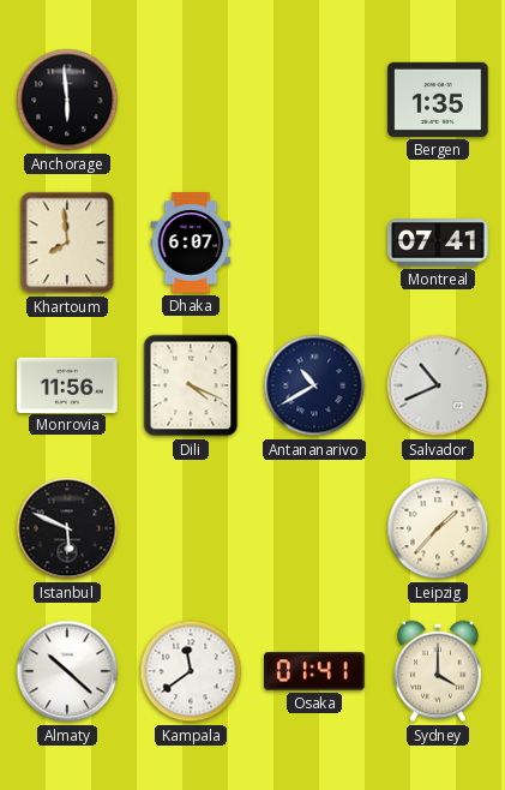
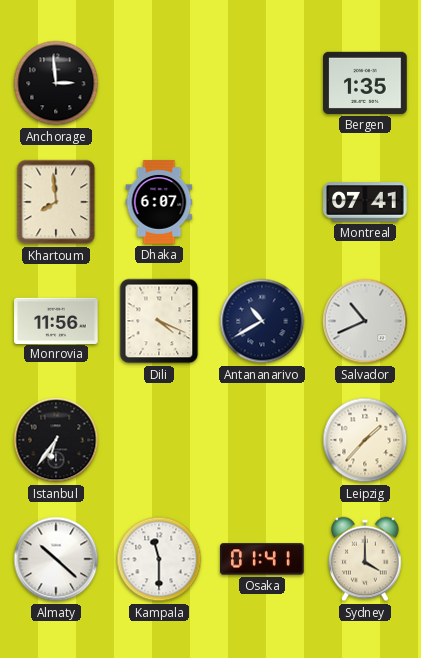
Anchorage: 5:59 -> 2:59
Istanbul: 5:49 -> 6:36
Kampala: 11:39 -> 11:30
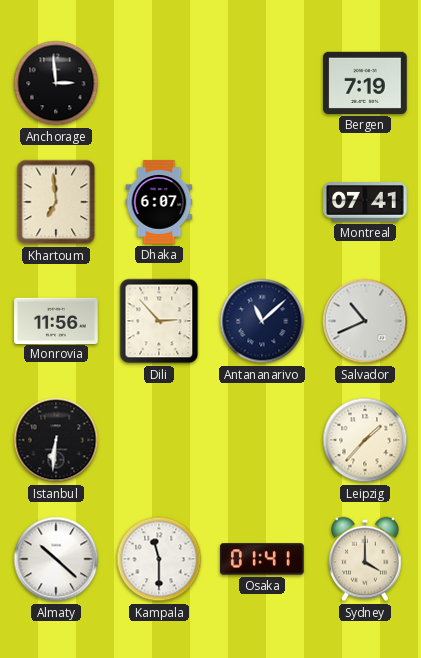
Bergen: 1:35 -> 7:19
Khartoum: 7:59 -> 6:59
Dili: 4:19 -> 2:53
Antananarivo: 10:40 -> 11:08
Istanbul: 6:36 -> 6:31
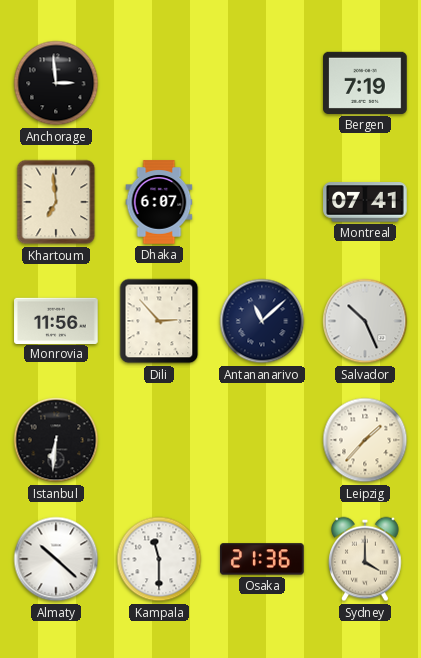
Salvador: 10:41 -> 10:26
Osaka: 01:41 -> 21:36
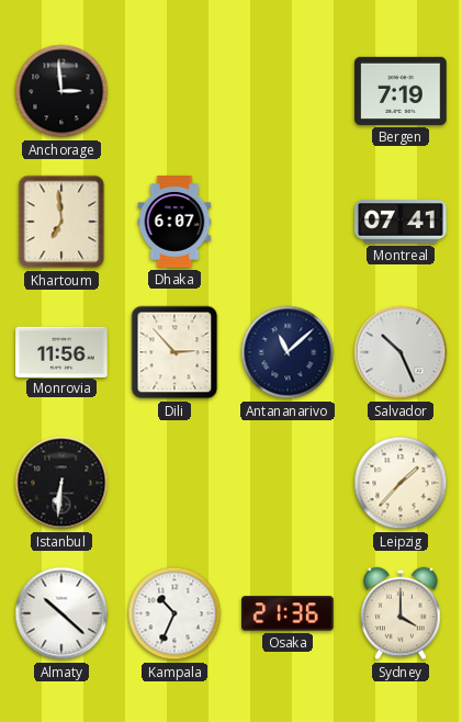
Kampala: 11:30 -> 10:34
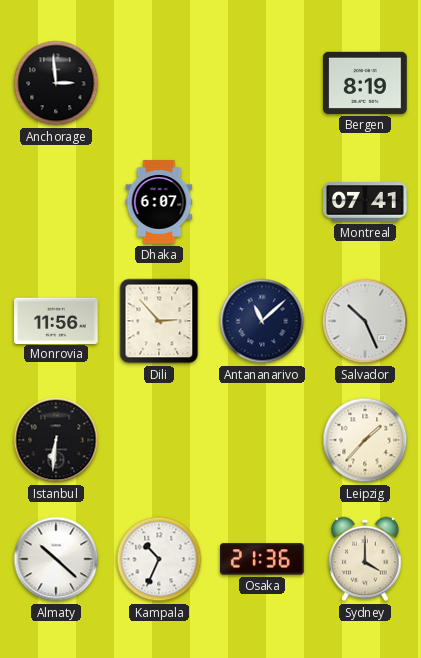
Bergen: 7:19 -> 8:19
Khartoum: 6:59 -> none
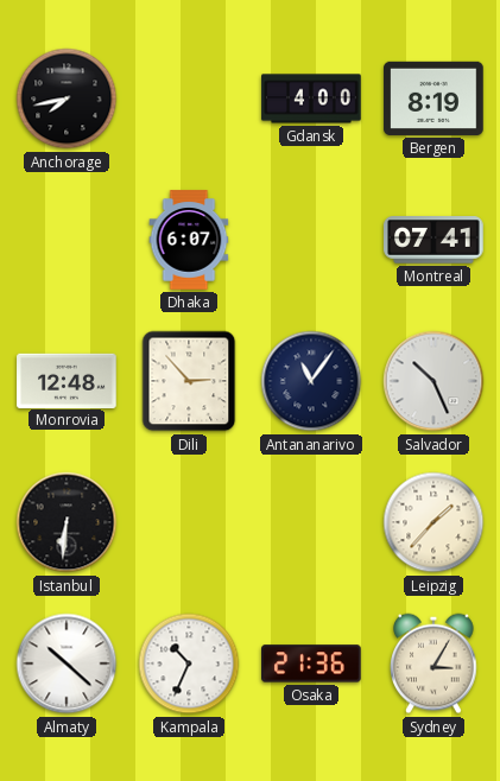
Anchorage: 2:59 -> 7:43
Gdansk: none -> 4:00
Monrovia: 11:56 -> 12:48
Antananarivo: 11:08 -> 11:06
Sydney: 4:00 -> 3:05
